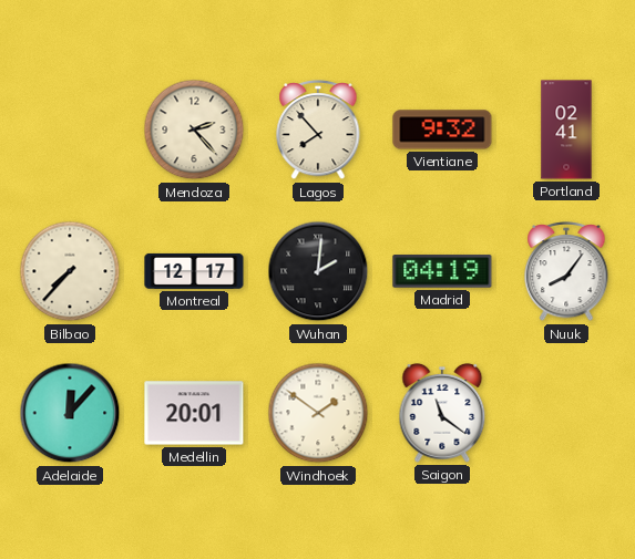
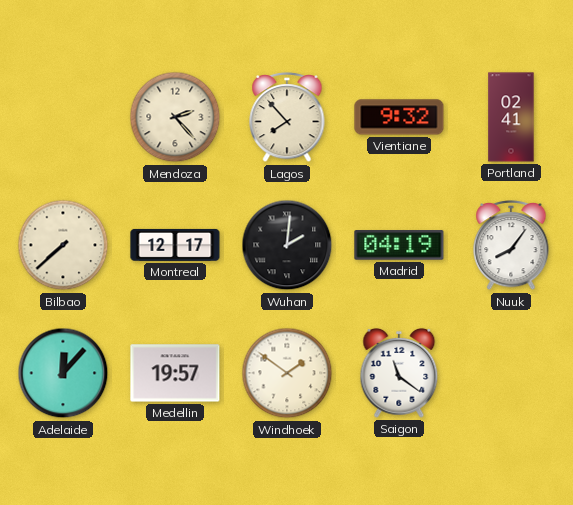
Bilbao: 7:37 -> 7:38
Medellin: 20:01 -> 19:57
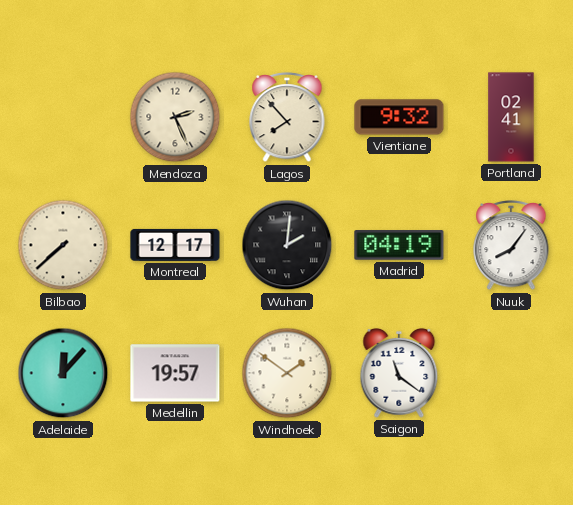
Mendoza: 2:23 -> 2:26
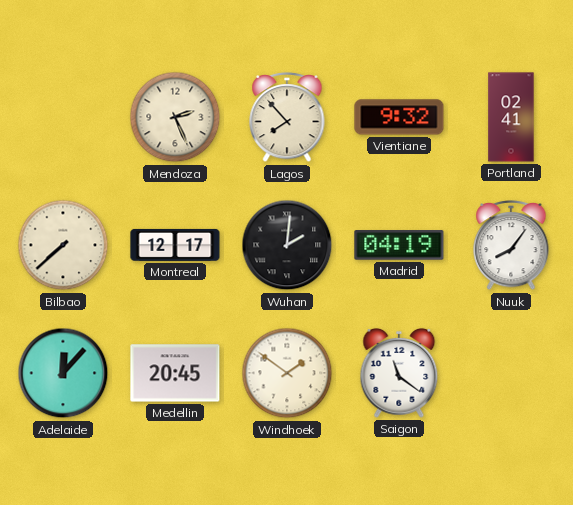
Medellin: 19:57 -> 20:45
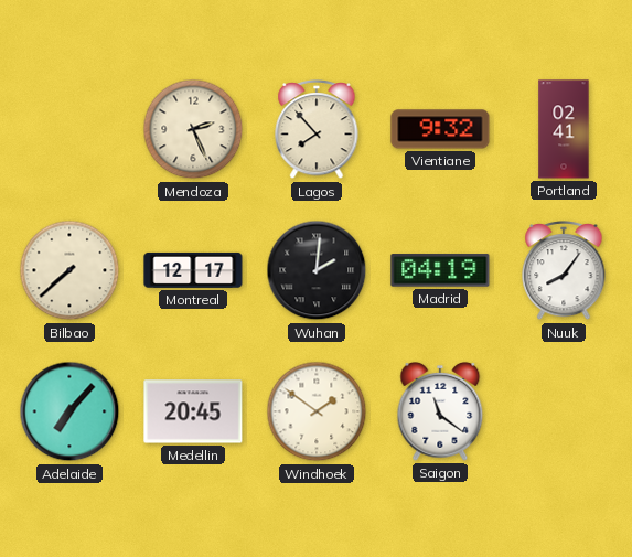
Adelaide: 12:07 -> 7:07
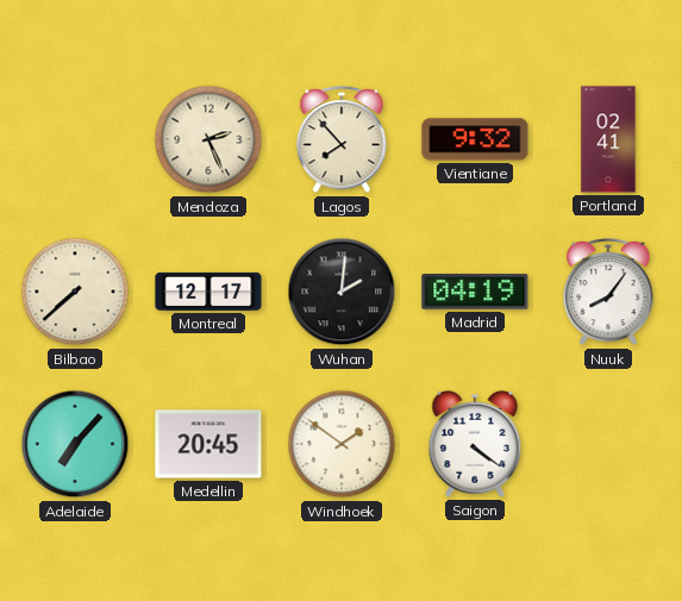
Saigon: 11:21 -> 4:21
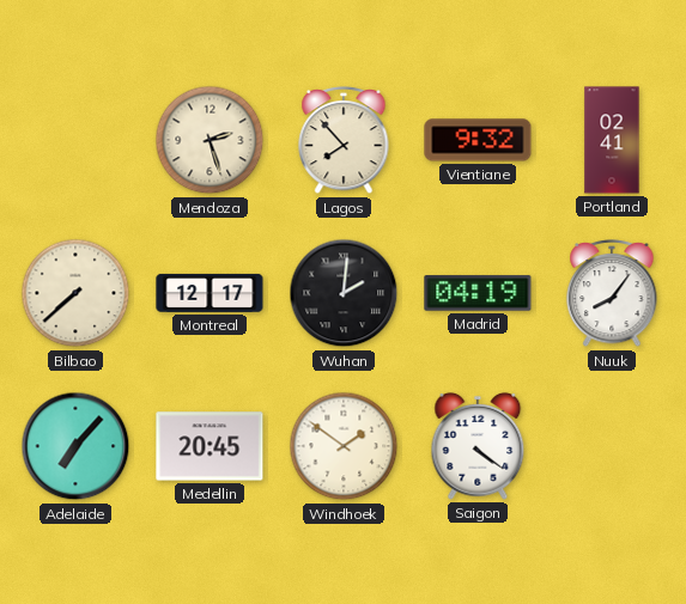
Mendoza: 2:26 -> 2:27
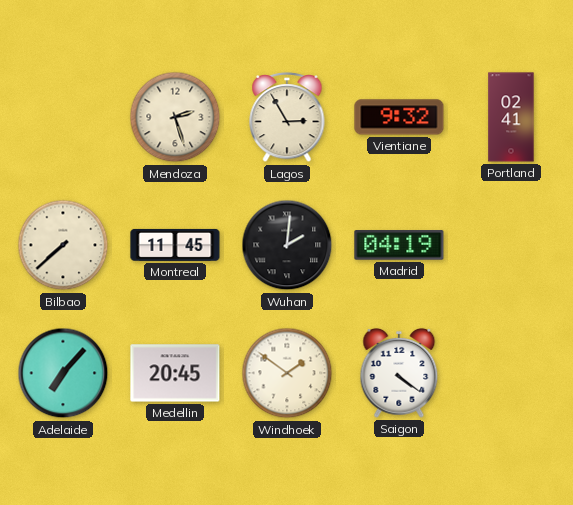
Lagos: 7:53 -> 2:55
Montreal: 12:17 -> 11:45
Nuuk: 8:06 -> none
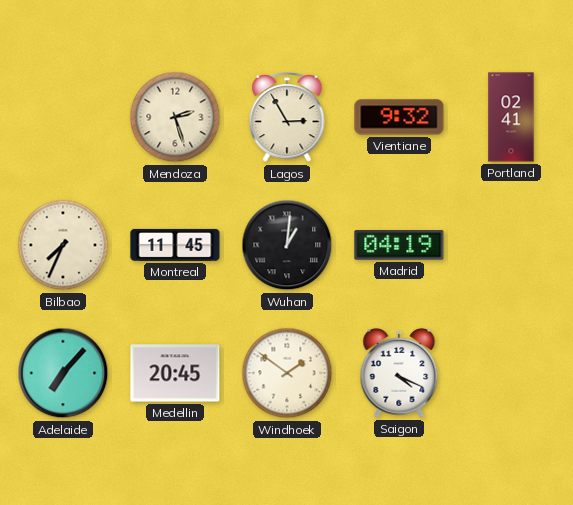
Bilbao: 7:38 -> 7:34
Wuhan: 2:01 -> 1:01
Saigon: 4:21 -> 4:19
